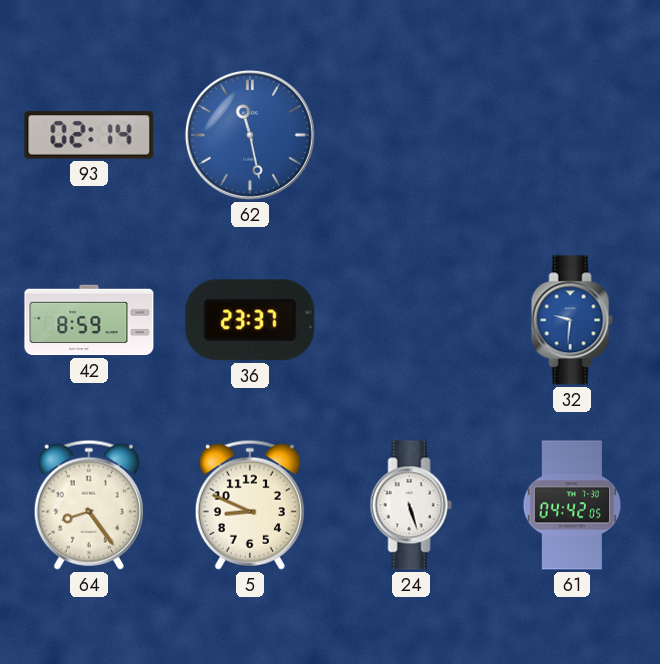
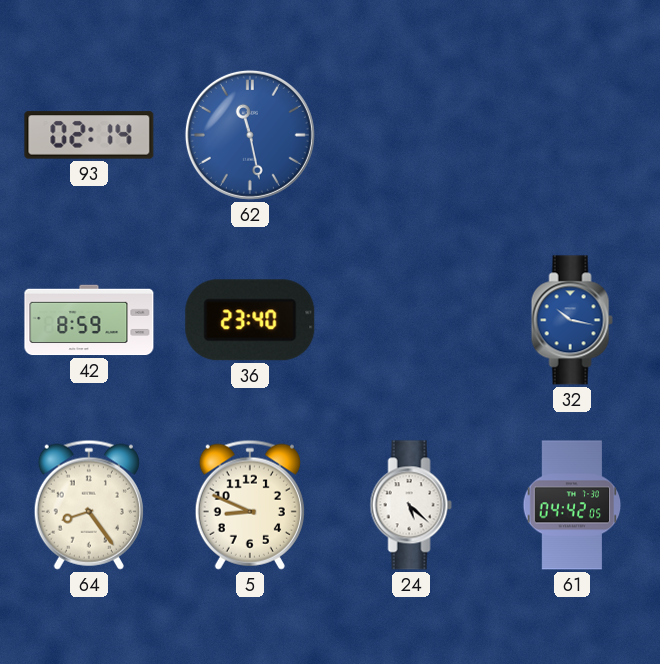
36: 23:37 -> 23:40
32: 9:31 -> 10:17
24: 5:27 -> 5:22
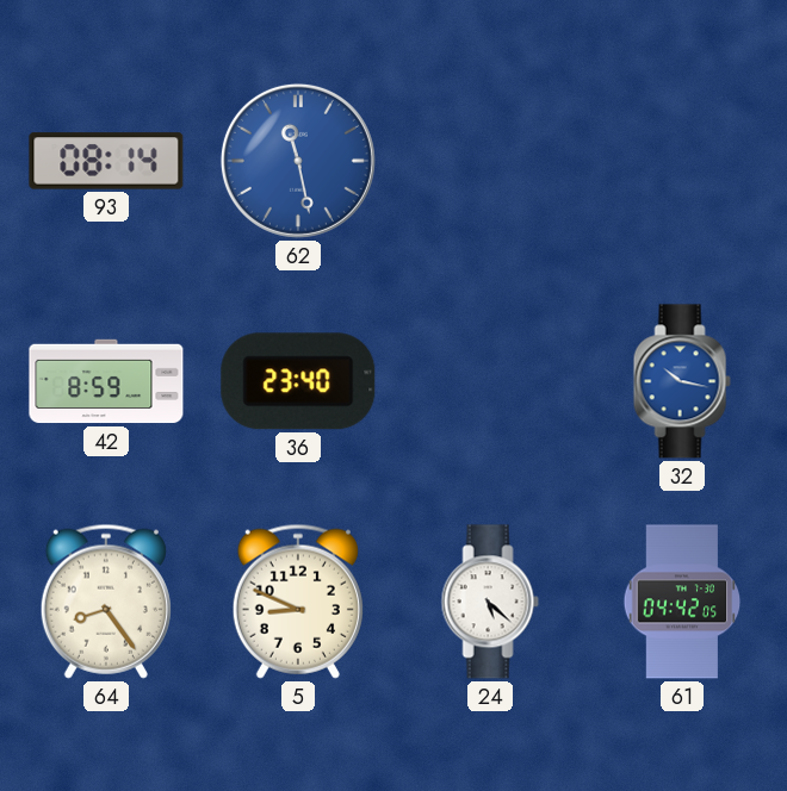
93: 02:14 -> 08:14
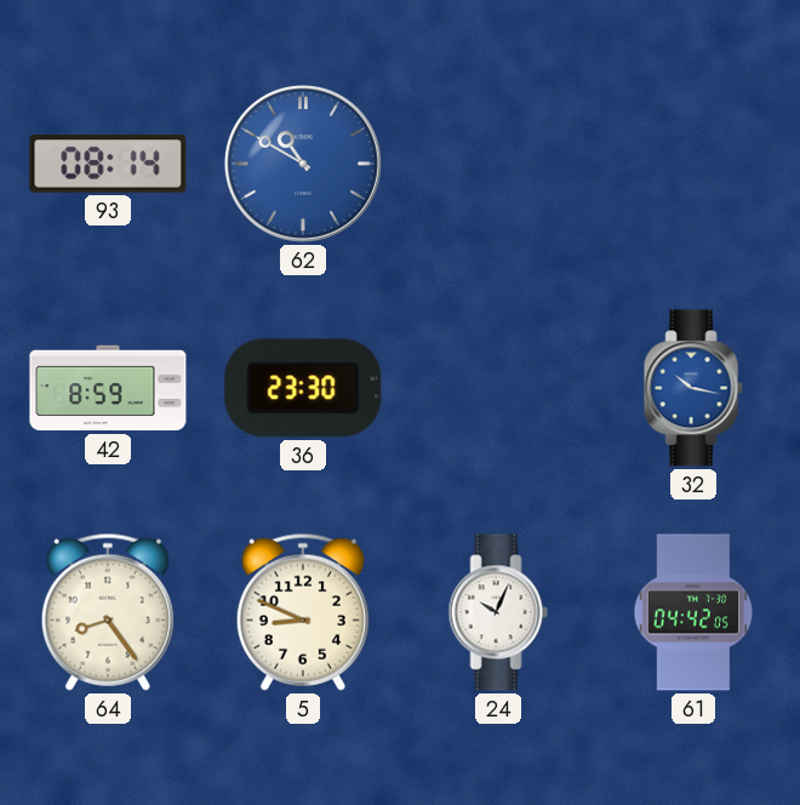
62: 11:28 -> 10:50
36: 23:40 -> 23:30
24: 5:22 -> 10:04
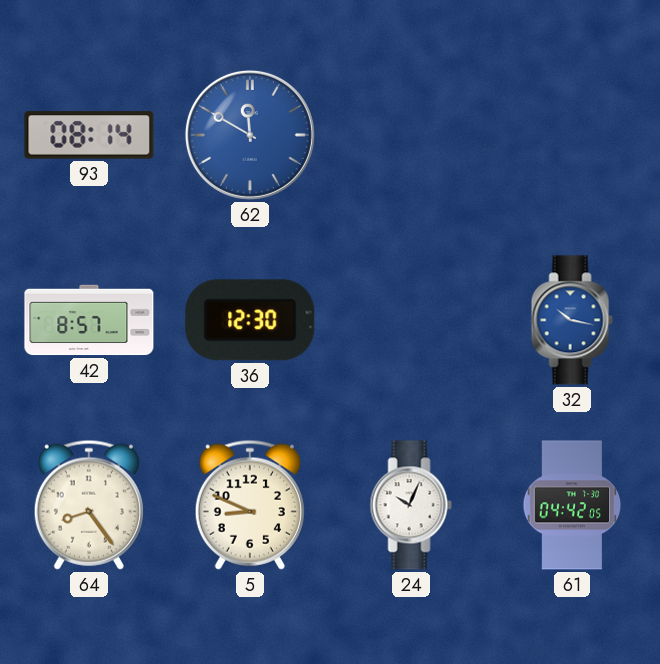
62: 10:50 -> 11:50
42: 8:59 -> 8:57
36: 23:30 -> 12:30
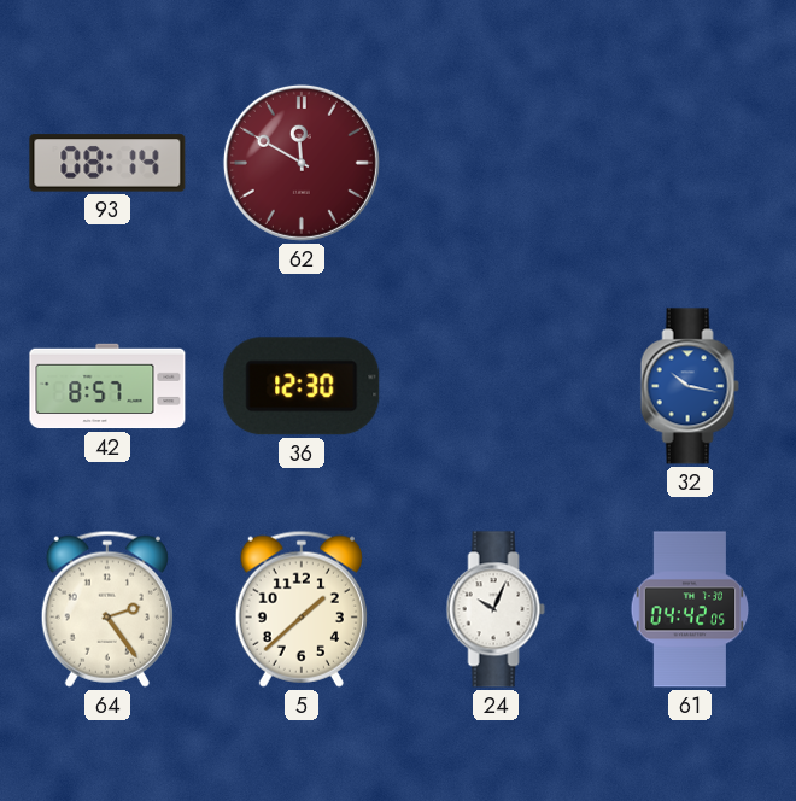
62 dial: blue -> burgundy
64: 8:24 -> 2:24
5: 8:49 -> 1:38
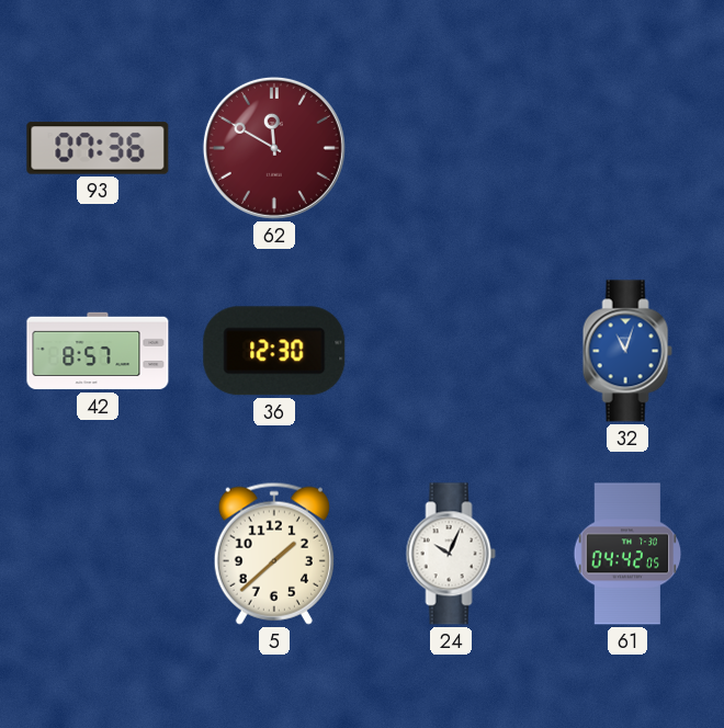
93: 08:14 -> 07:36
32: 10:17 -> 11:03
64: 2:24 -> none
